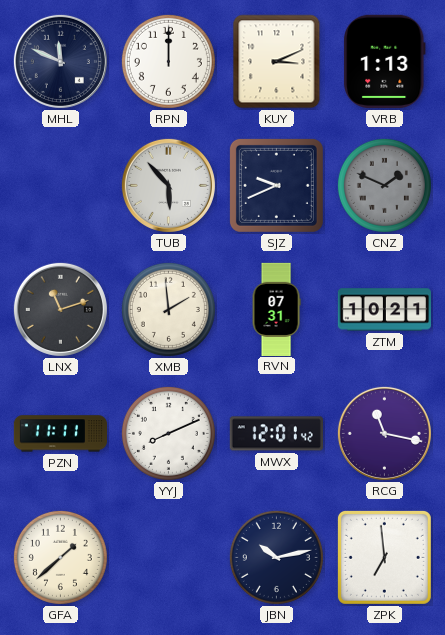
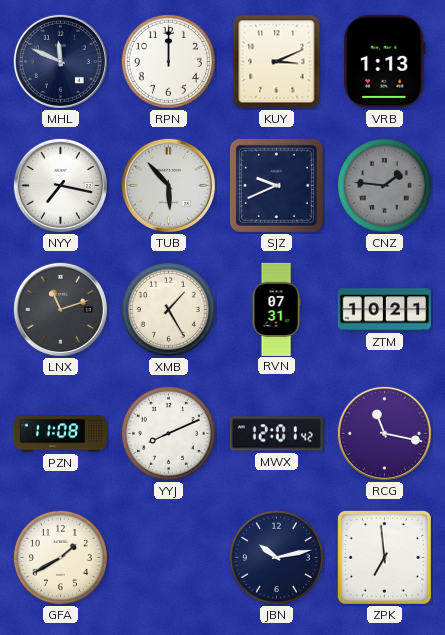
NYY: none -> 7:17
CNZ: 1:49 -> 1:46
XMB: 1:59 -> 1:25
PZN: 11:11 -> 11:08
GFA: 1:38 -> 1:40
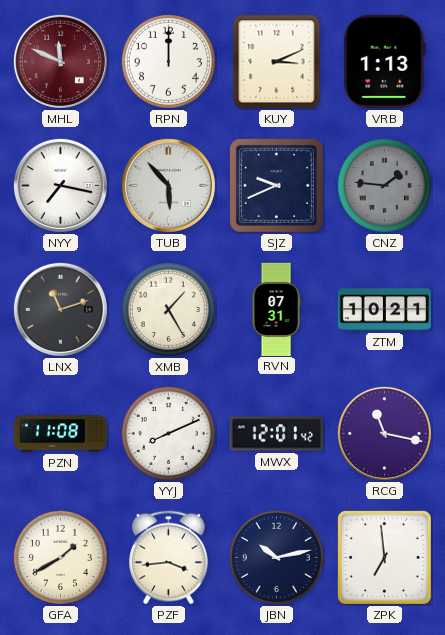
MHL dial: navy -> burgundy
PZF: none -> 3:44
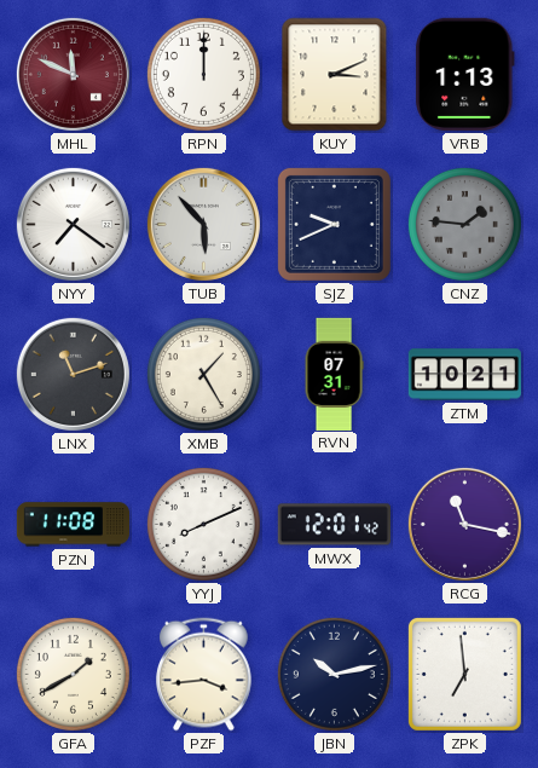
NYY: 7:17 -> 7:21
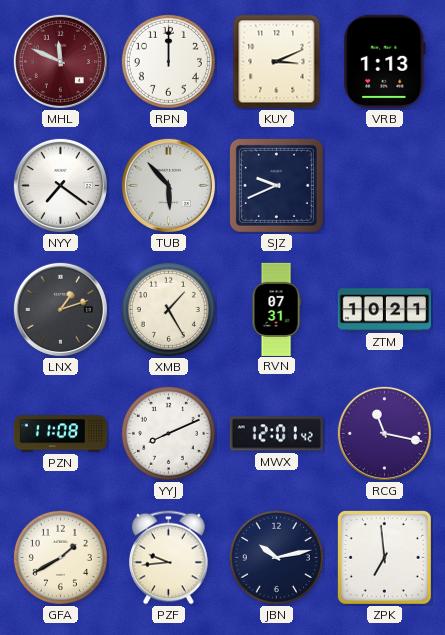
CNZ: 1:46 -> none
LNX: 11:12 -> 1:12
PZF: 3:44 -> 9:44
